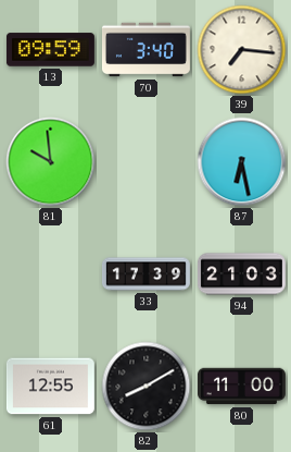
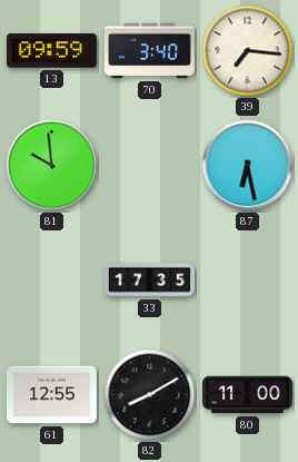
33: 17:39 -> 17:35
94: 21:03 -> none
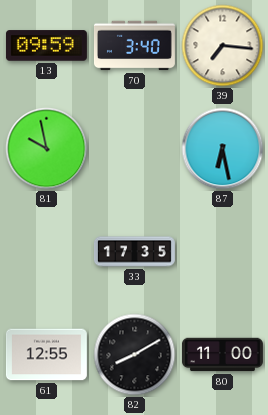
81: 9:59 -> 9:58
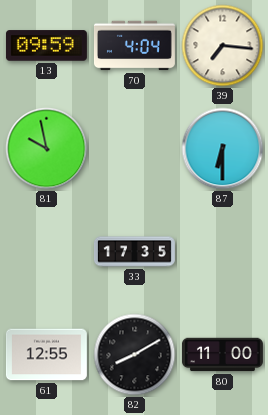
70: 3:40 -> 4:04
87: 6:28 -> 6:30
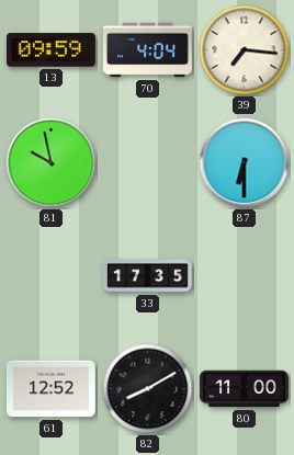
61: 12:55 -> 12:52
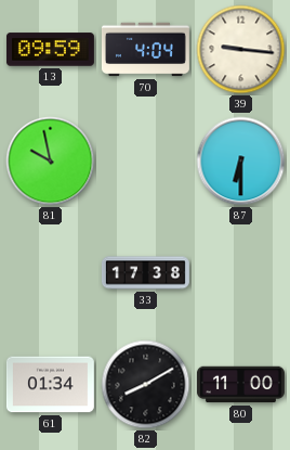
39: 7:16 -> 9:16
33: 17:35 -> 17:38
61: 12:52 -> 01:34
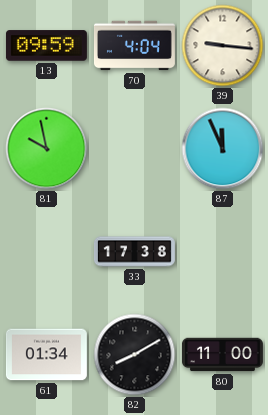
87: 6:30 -> 11:56
